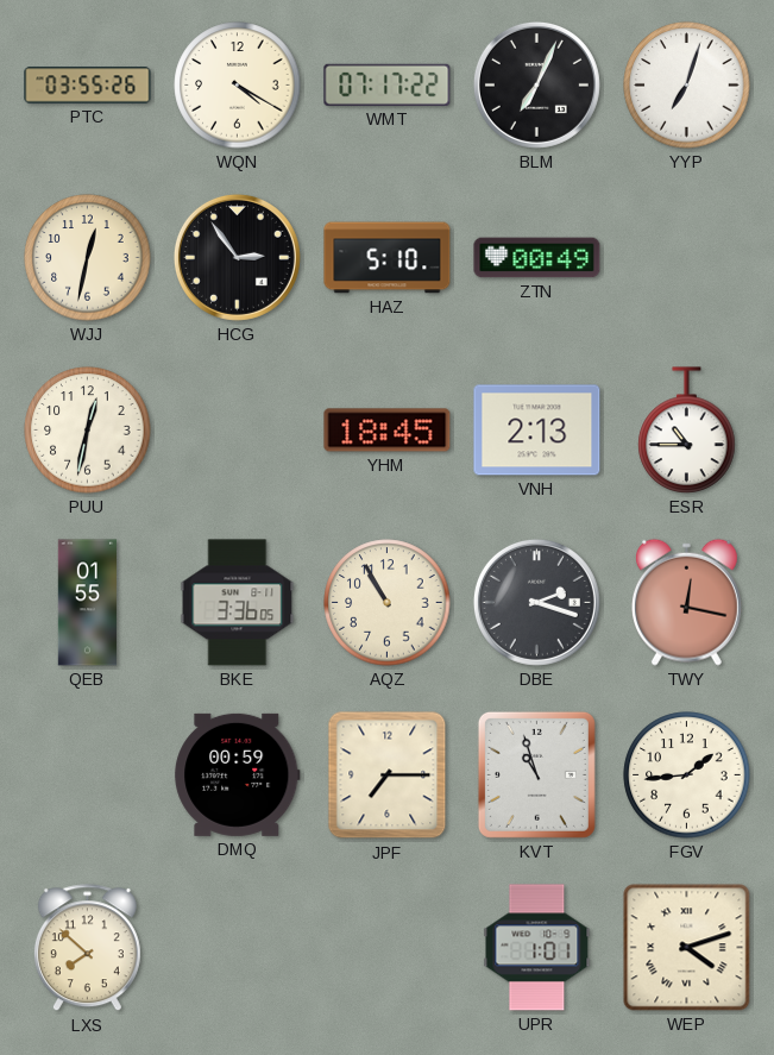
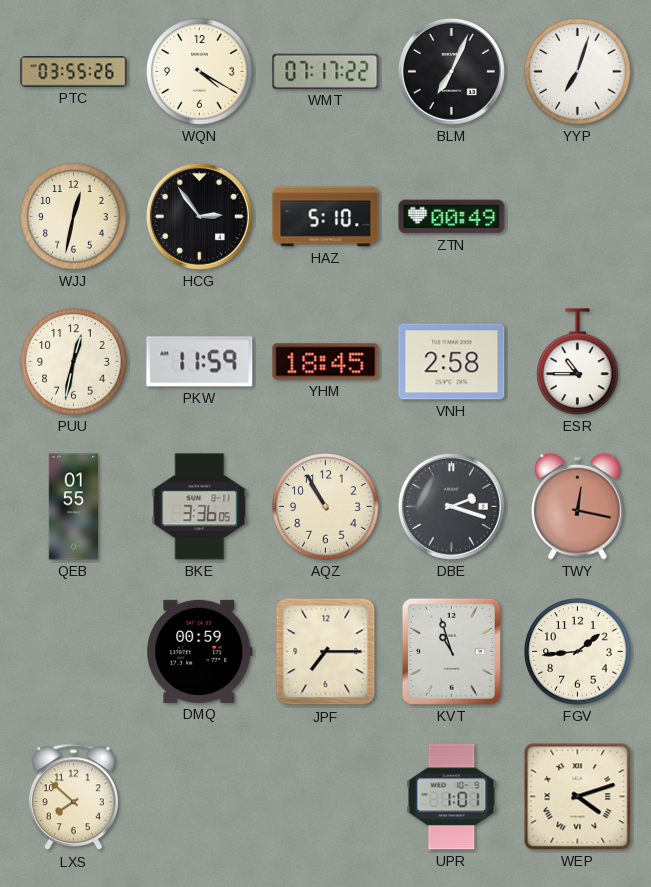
PKW: none -> 11:59
VNH: 2:13 -> 2:58
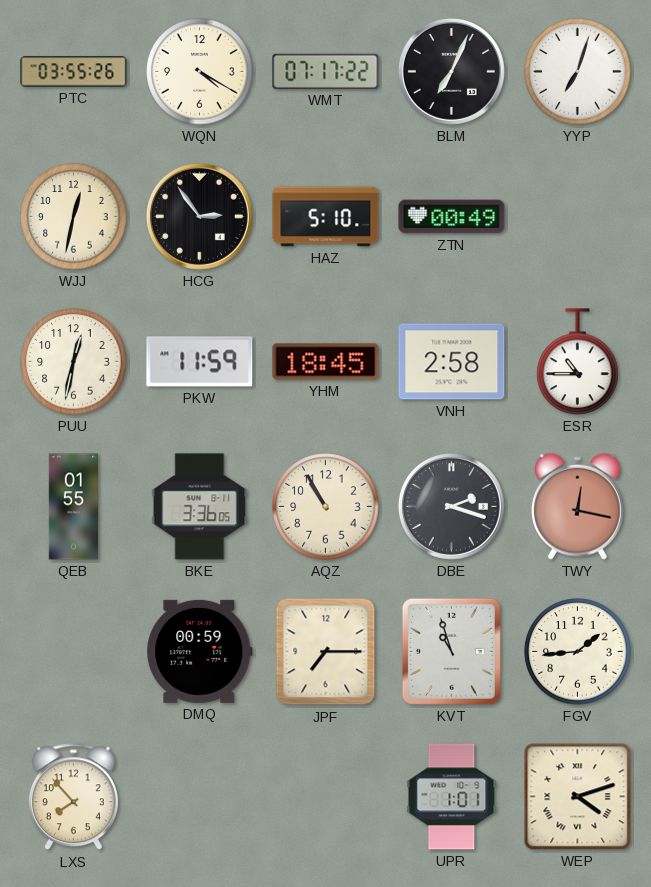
LXS: 7:52 -> 7:53
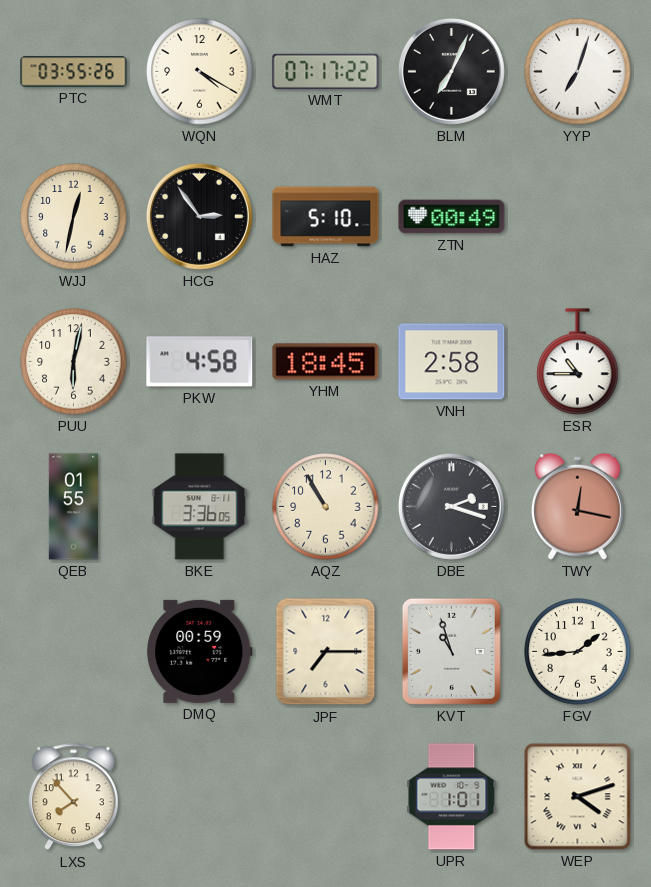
PUU: 12:32 -> 6:02
PKW: 11:59 -> 4:58
